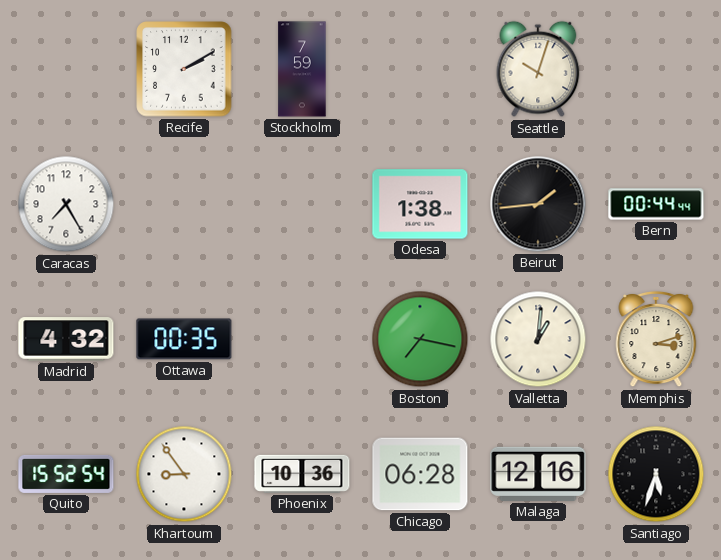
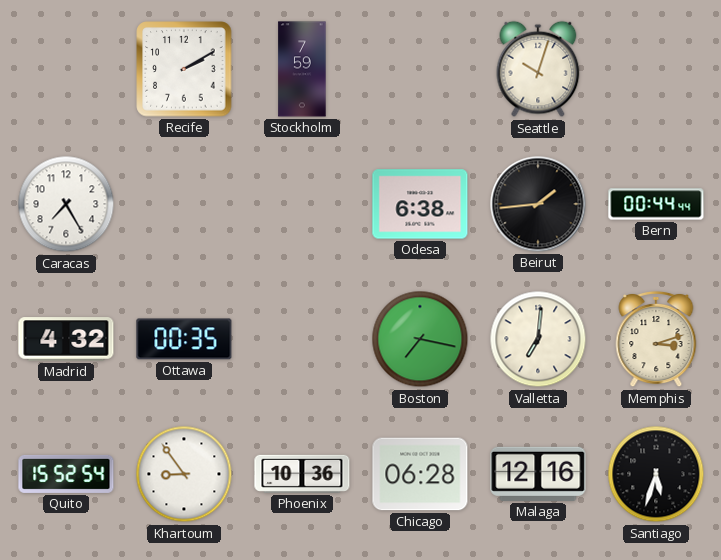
Odesa: 1:38 -> 6:38
Valletta: 1:01 -> 7:01
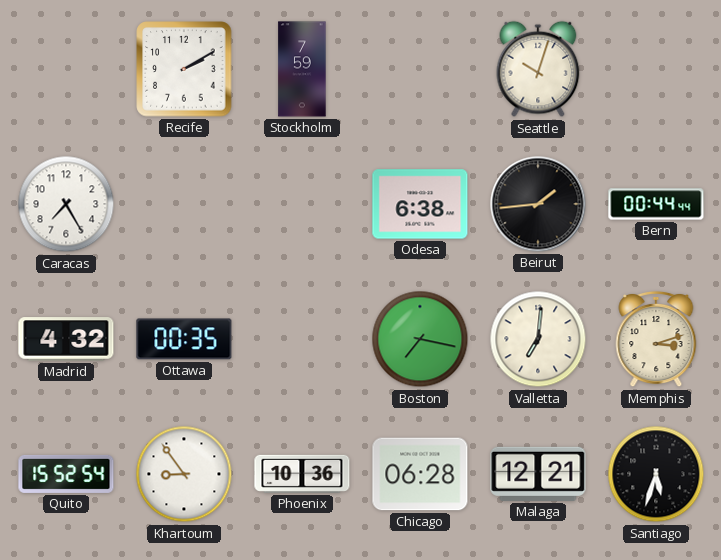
Malaga: 12:16 -> 12:21
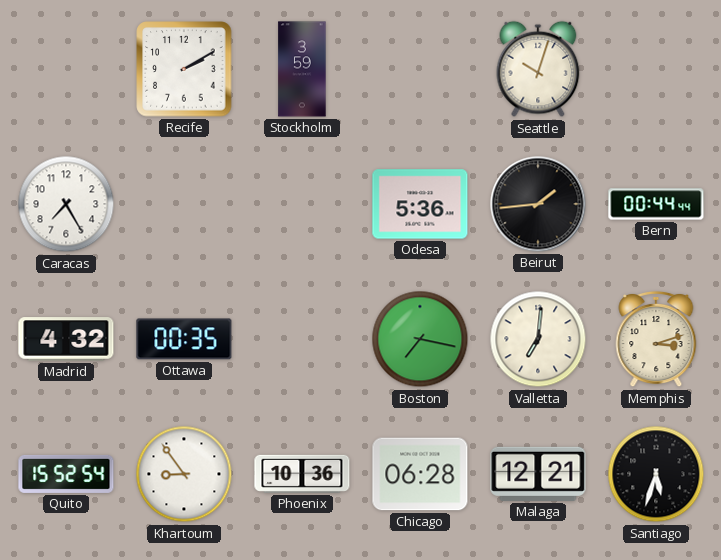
Stockholm: 7:59 -> 3:59
Odesa: 6:38 -> 5:36
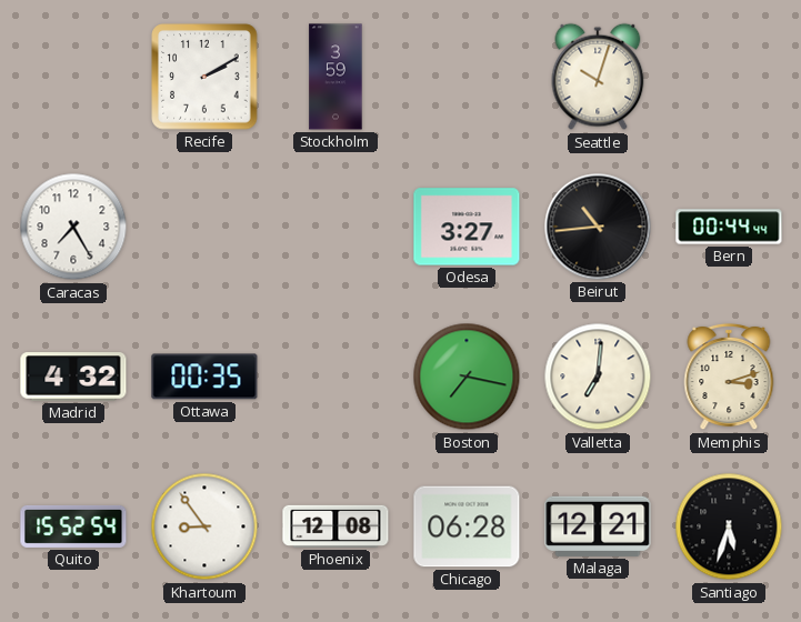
Odesa: 5:36 -> 3:27
Beirut: 1:44 -> 10:44
Phoenix: 10:36 -> 12:08
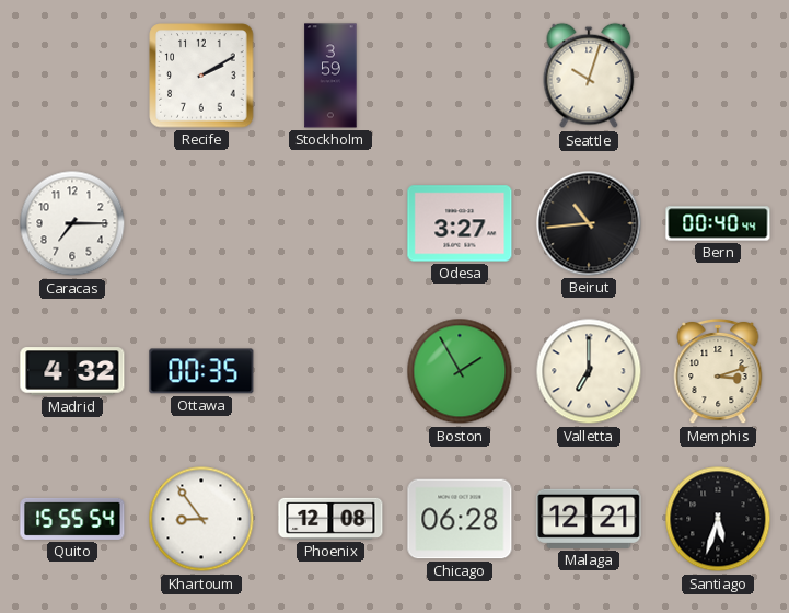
Caracas: 7:25 -> 7:15
Bern: 00:44 -> 00:40
Boston: 7:17 -> 1:55
Valletta: 7:01 -> 7:00
Quito: 15:52 -> 15:55
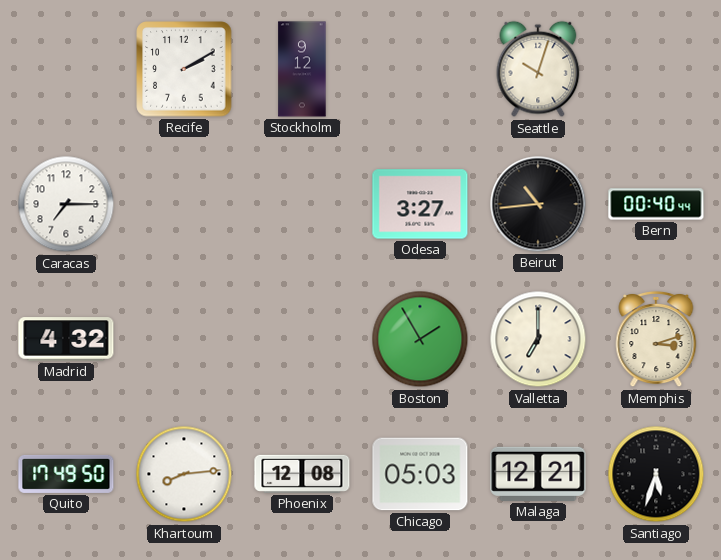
Stockholm: 3:59 -> 9:12
Ottawa: 00:35 -> none
Quito: 15:55 -> 17:49
Khartoum: 8:54 -> 8:14
Chicago: 06:28 -> 05:03
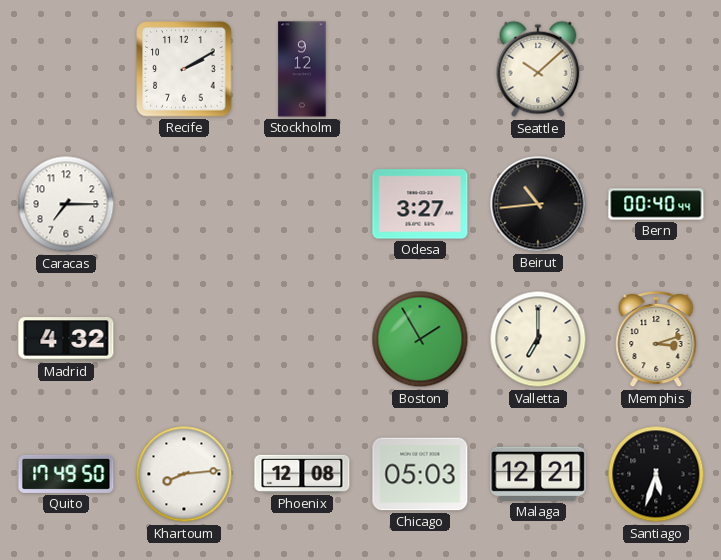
Seattle: 10:03 -> 10:08
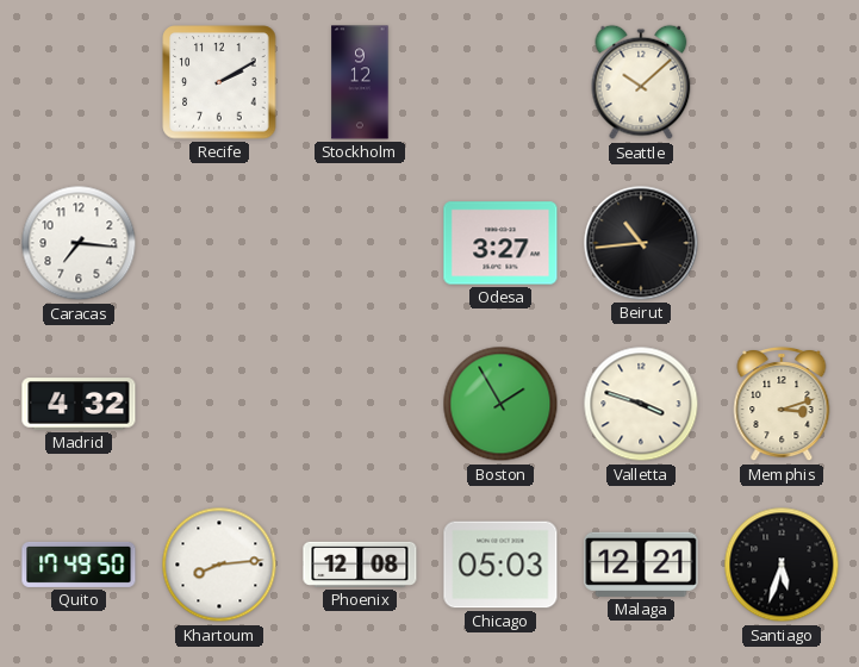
Caracas: 7:15 -> 7:16
Bern: 00:40 -> none
Valletta: 7:00 -> 3:48
